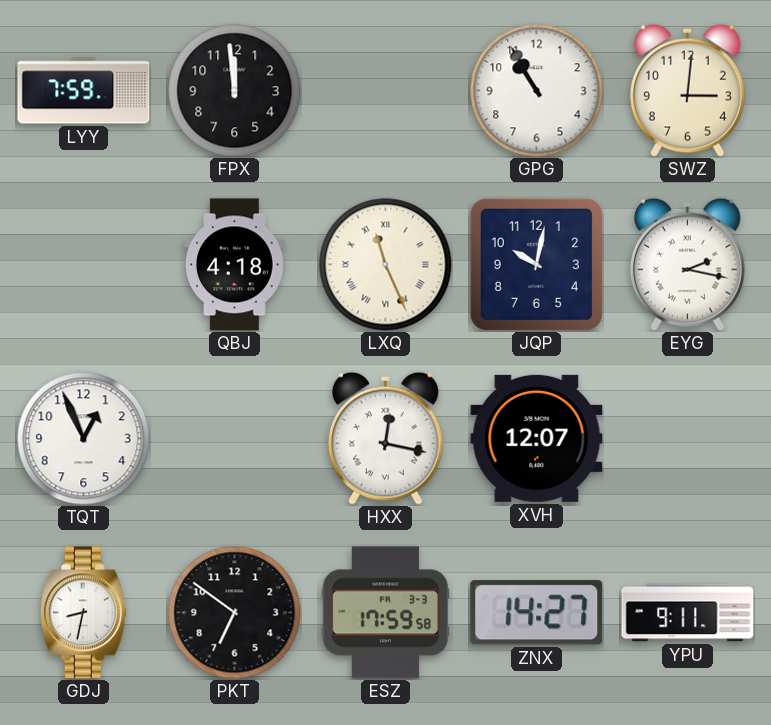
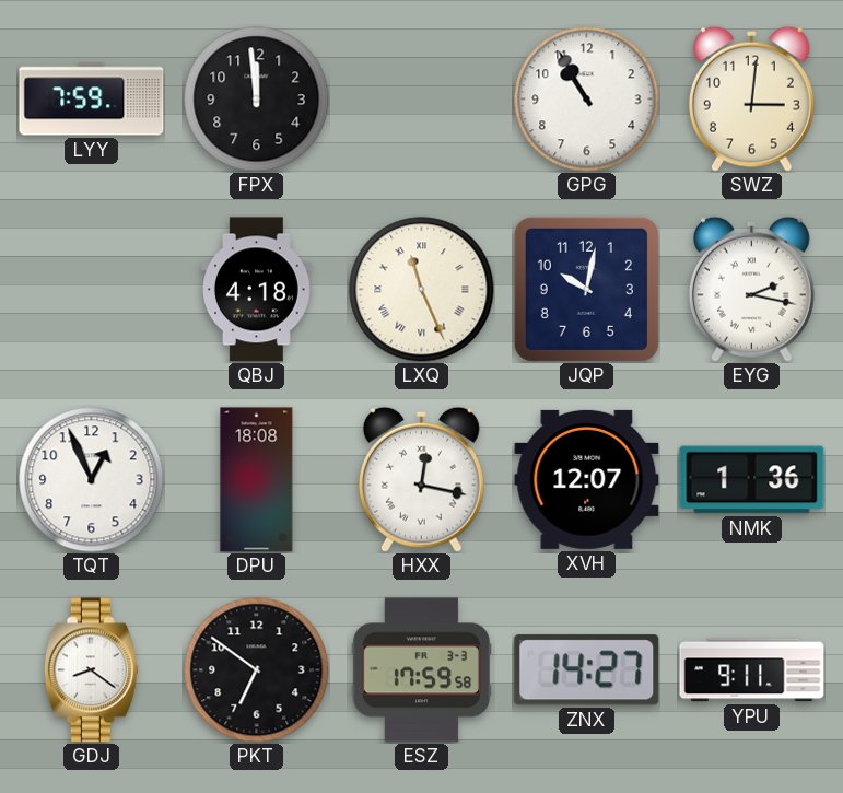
DPU: none -> 18:08
NMK: none -> 1:36
GDJ: 8:32 -> 8:21
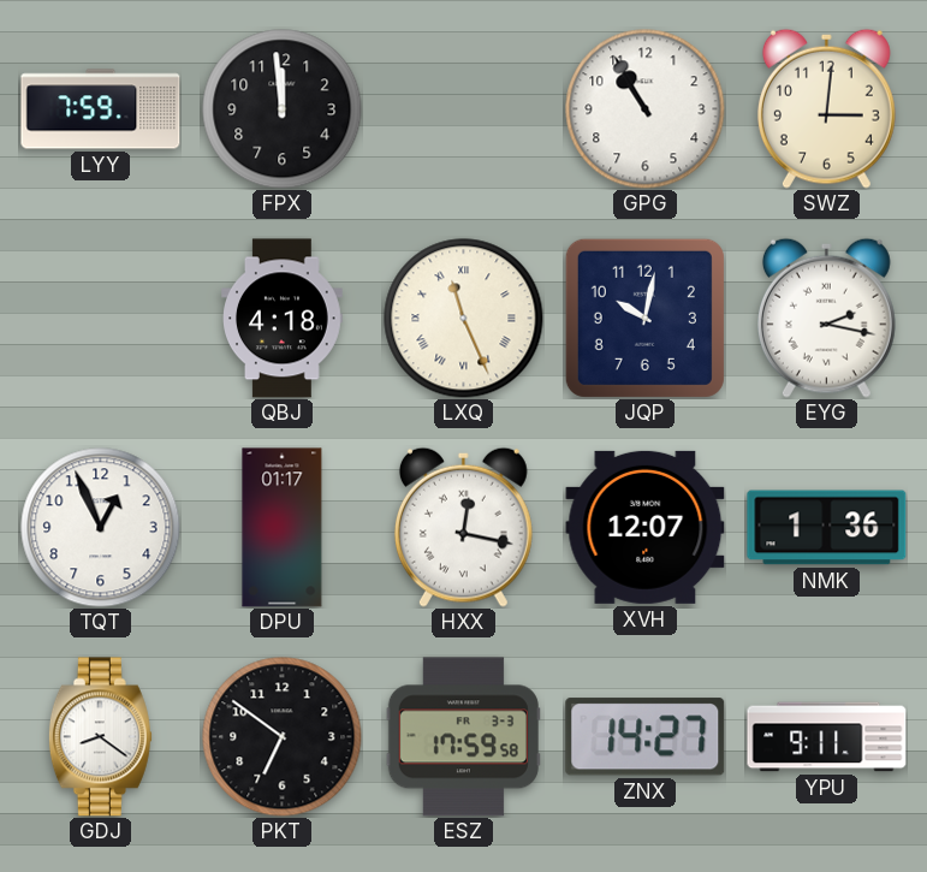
DPU: 18:08 -> 01:17
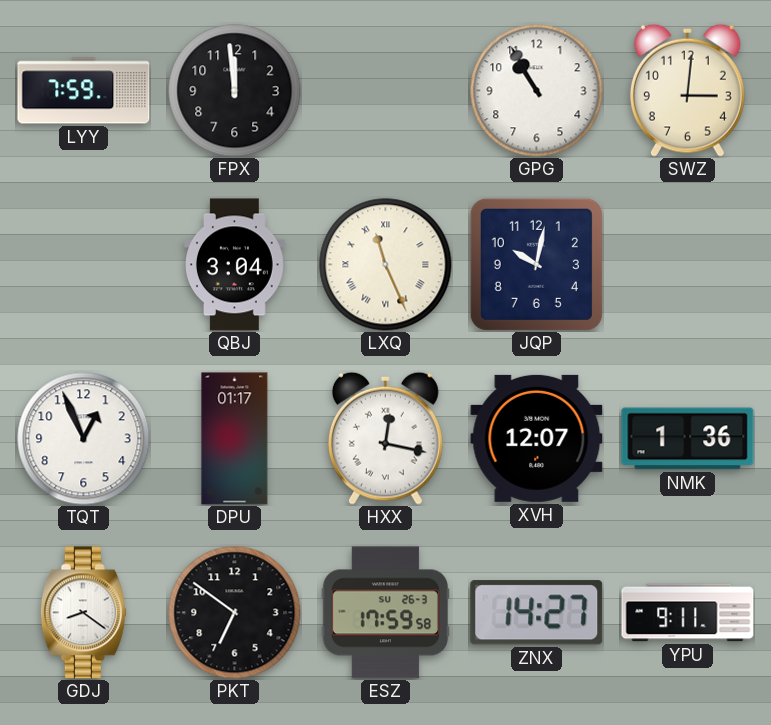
QBJ: 4:18 -> 3:04
EYG: 2:17 -> none
ESZ date: FR 3-3 -> SU 26-3
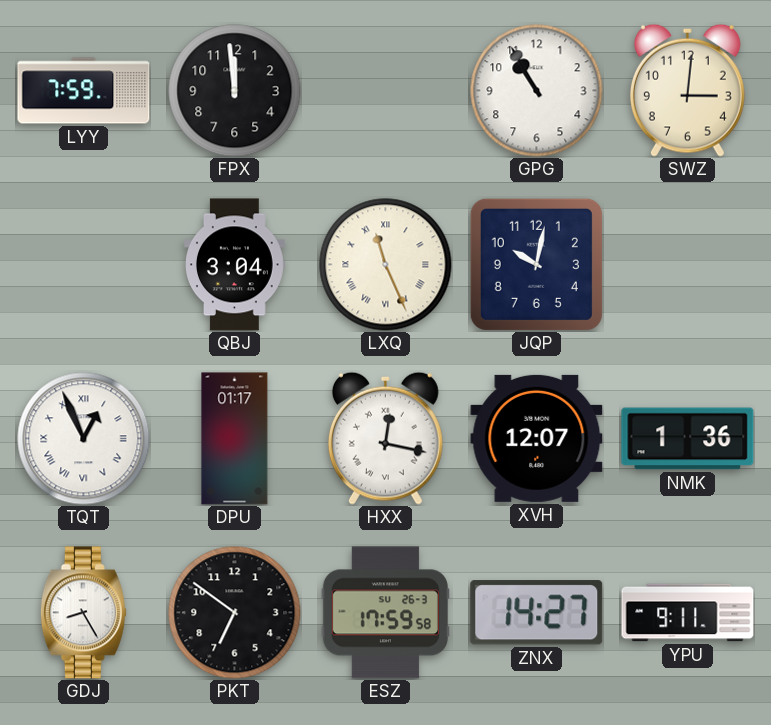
TQT numerals: Arabic -> Roman
GDJ: 8:21 -> 8:25
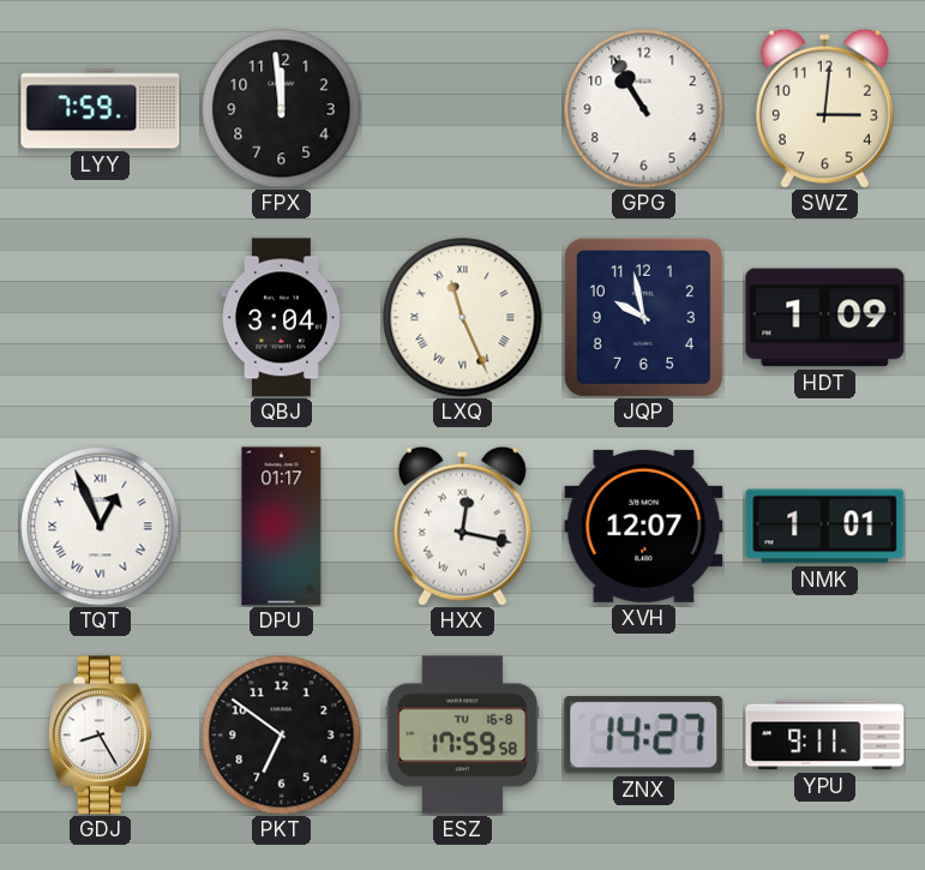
JQP: 10:02 -> 9:58
HDT: none -> 1:09
NMK: 1:36 -> 1:01
ESZ date: SU 26-3 -> TU 16-8
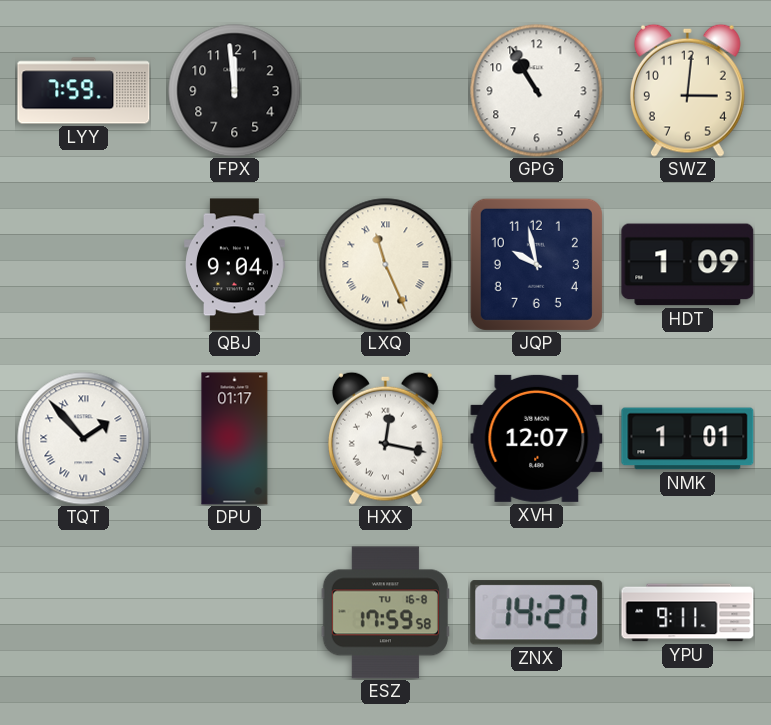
QBJ: 3:04 -> 9:04
TQT: 12:56 -> 1:53
GDJ: 8:25 -> none
PKT: 6:51 -> none
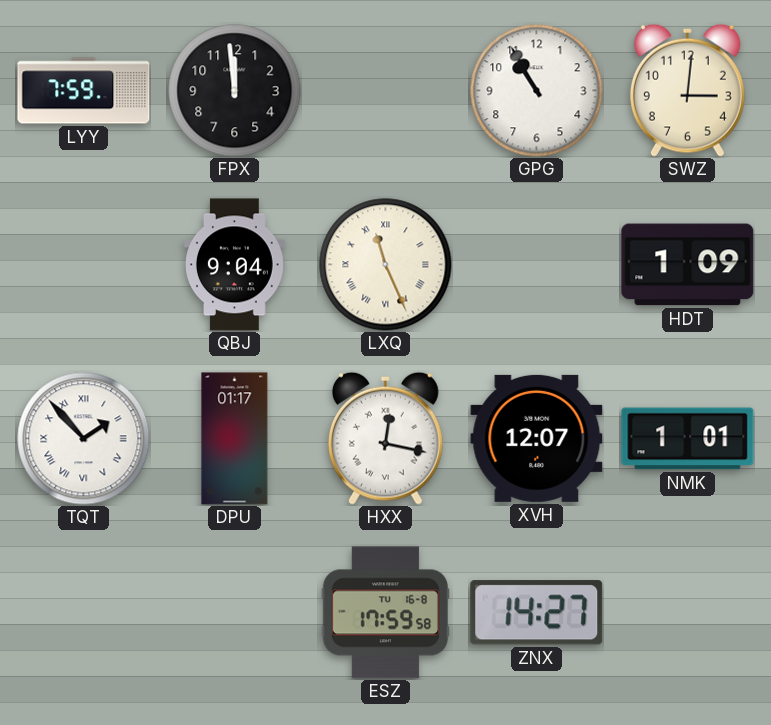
JQP: 9:58 -> none
YPU: 9:11 -> none
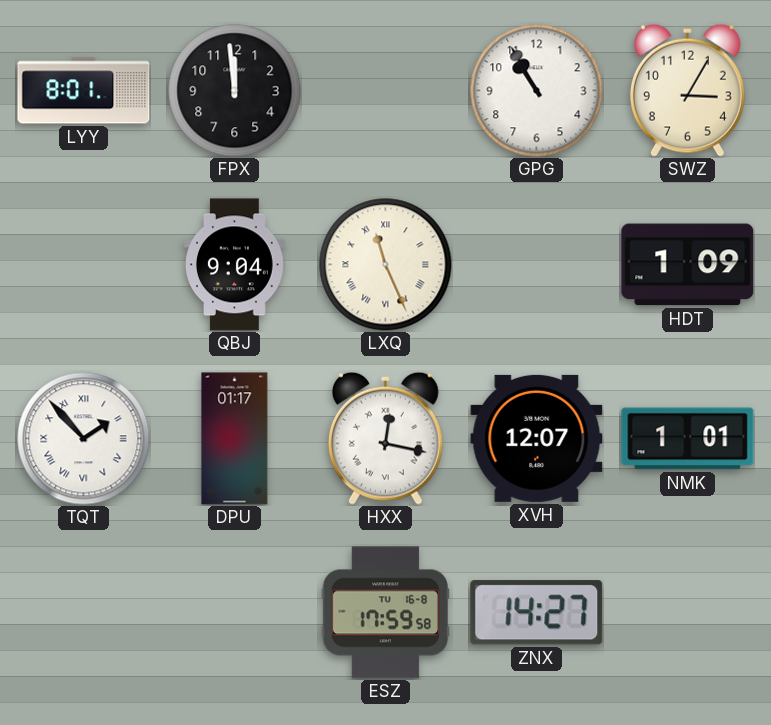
LYY: 7:59 -> 8:01
SWZ: 3:01 -> 3:05
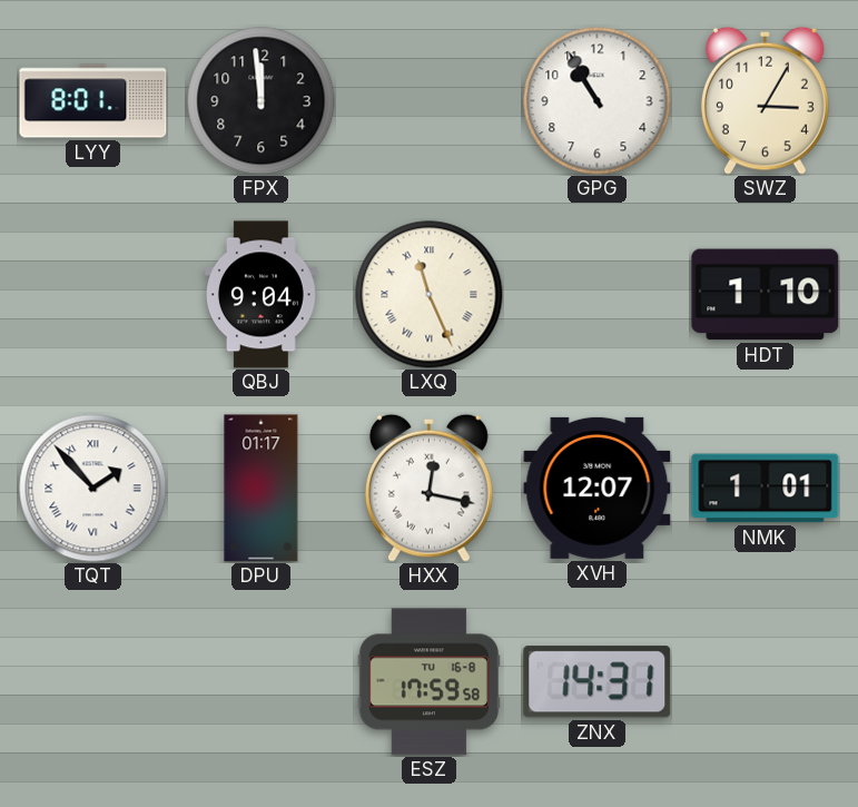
HDT: 1:09 -> 1:10
ZNX: 14:27 -> 14:31
